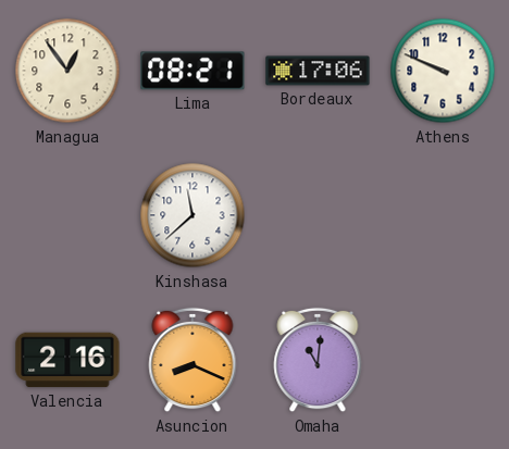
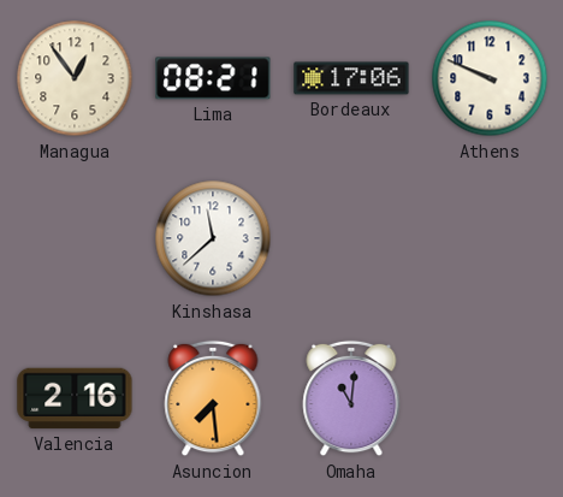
Asuncion: 8:19 -> 7:29
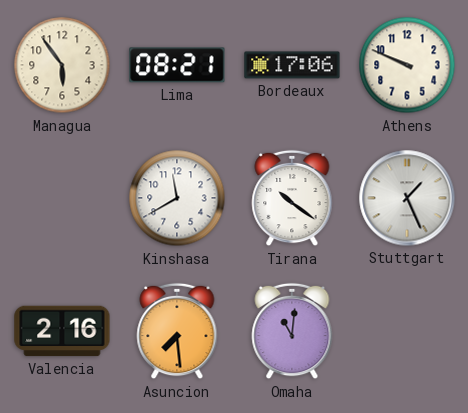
Managua: 12:54 -> 5:54
Kinshasa: 11:38 -> 11:40
Tirana: none -> 10:21
Stuttgart: none -> 1:26
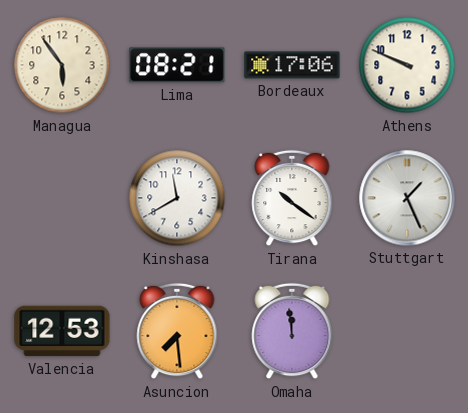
Valencia: 2:16 -> 12:53
Omaha: 11:01 -> 11:59
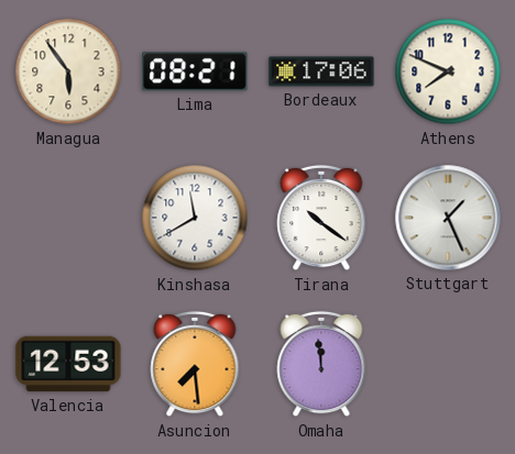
Athens: 9:49 -> 7:49
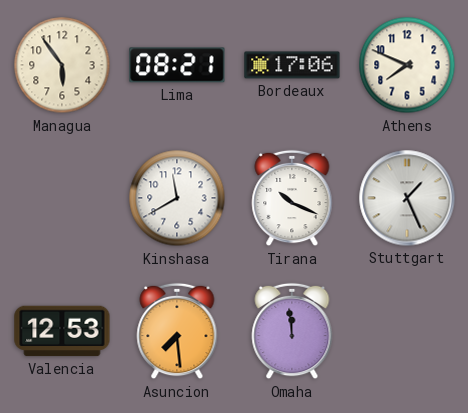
Tirana: 10:21 -> 10:19
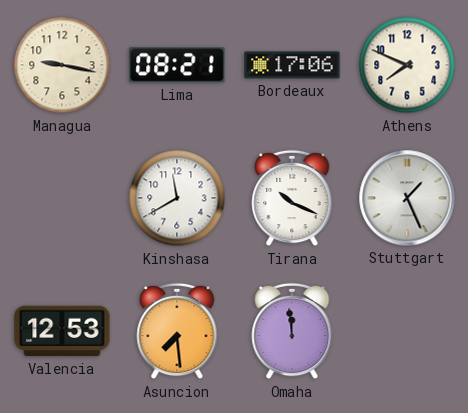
Managua: 5:54 -> 9:17
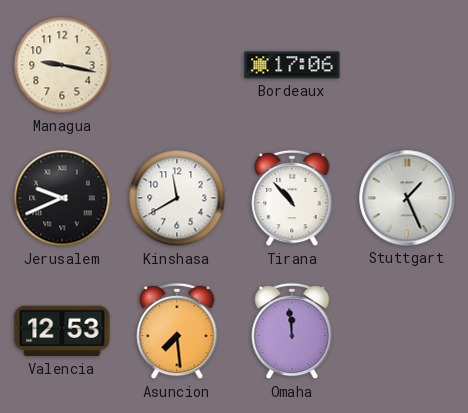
Lima: 08:21 -> none
Athens: 7:49 -> none
Jerusalem: none -> 9:41
Tirana: 10:19 -> 10:53
